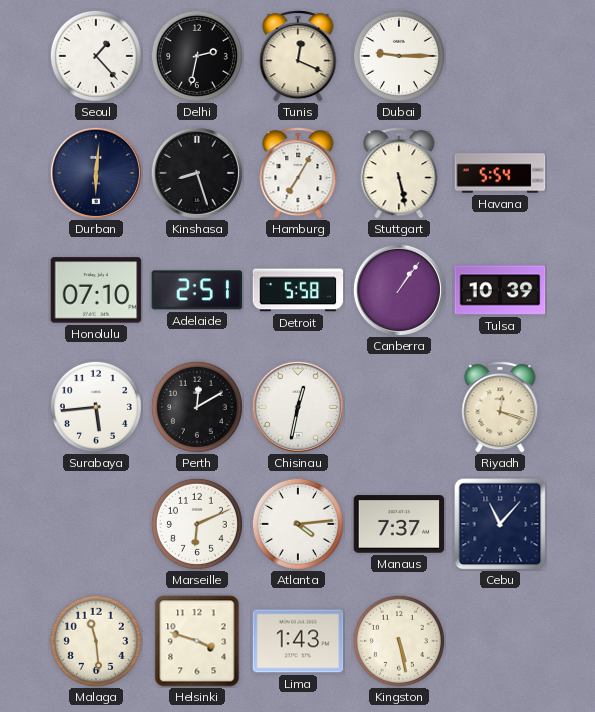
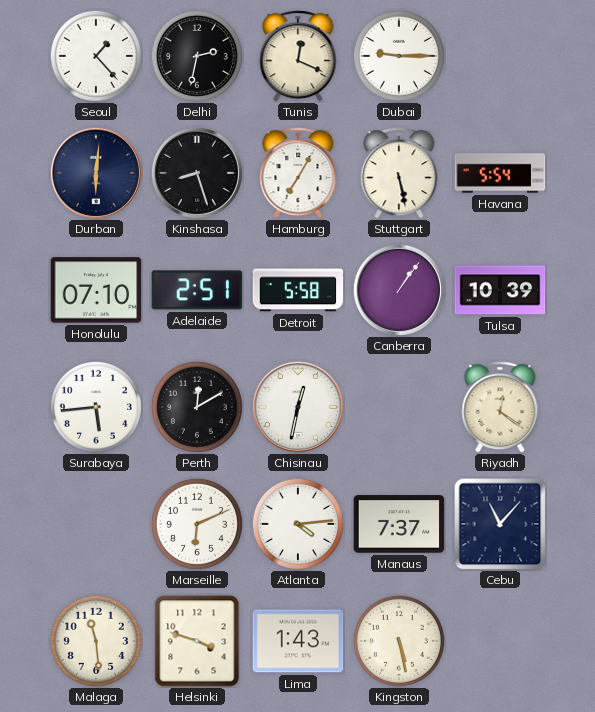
Riyadh: 12:18 -> 12:21
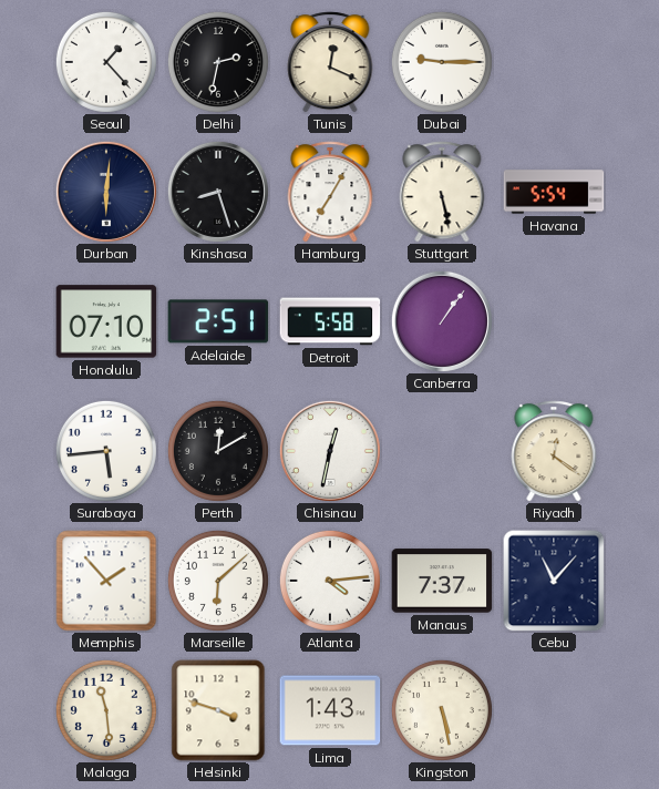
Tulsa: 10:39 -> none
Memphis: none -> 1:53
Marseille: 6:11 -> 6:08
